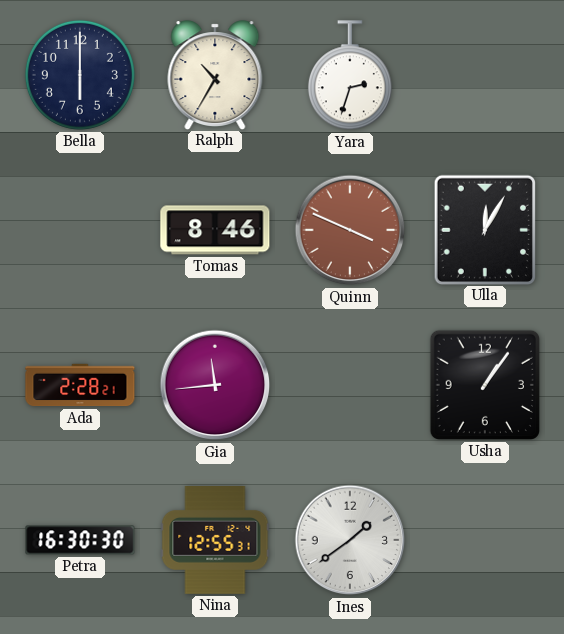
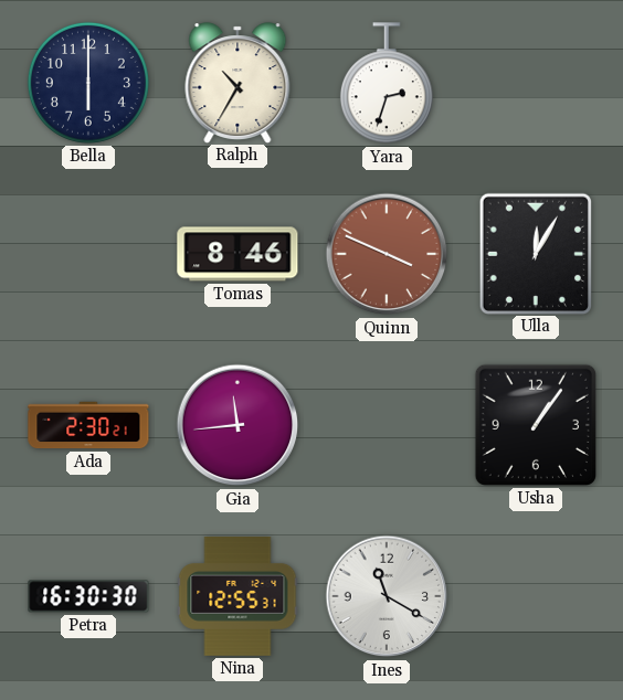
Ada: 2:28 -> 2:30
Ines: 1:39 -> 11:20
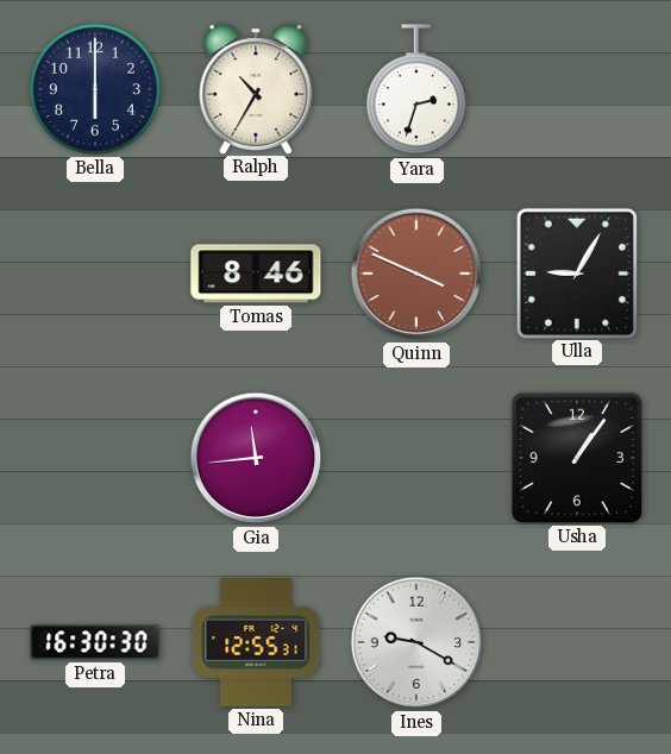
Ulla: 12:05 -> 9:05
Ada: 2:30 -> none
Ines: 11:20 -> 9:20
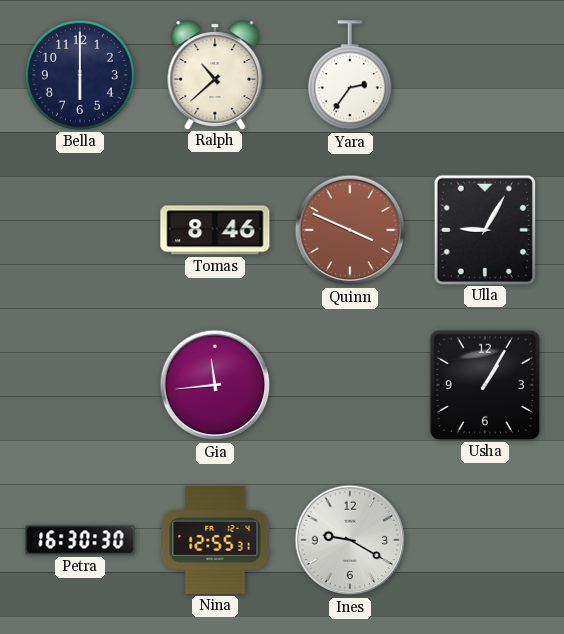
Ralph: 10:35 -> 10:38
Yara: 2:33 -> 2:36
Usha: 1:06 -> 1:05
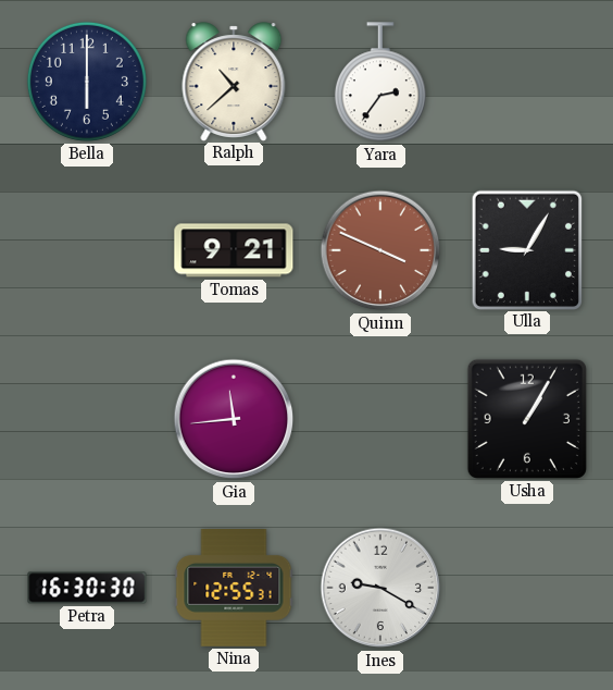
Tomas: 8:46 -> 9:21
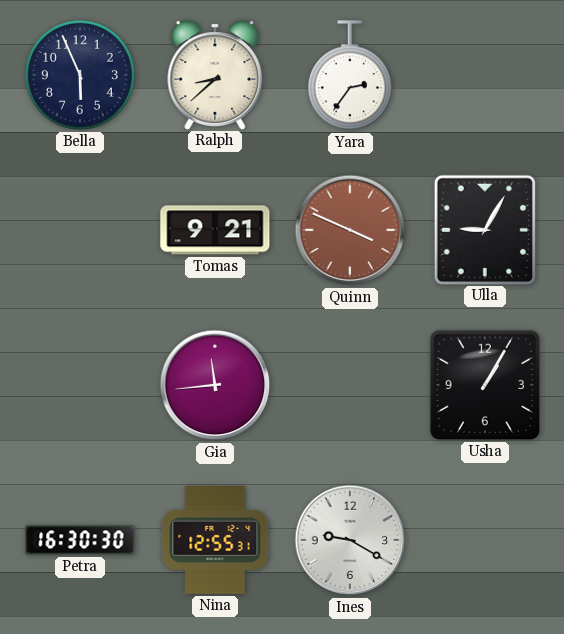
Bella: 6:00 -> 5:56
Ralph: 10:38 -> 8:38
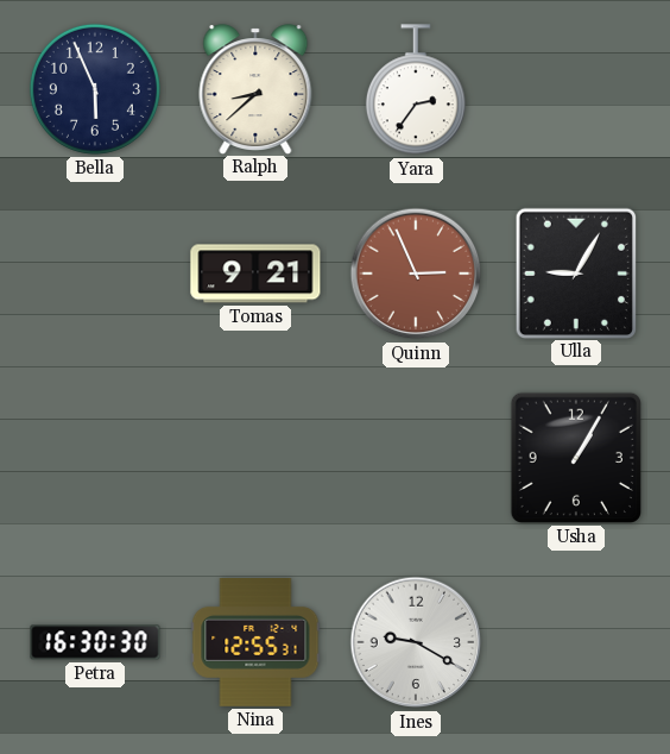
Quinn: 3:49 -> 2:56
Gia: 11:44 -> none
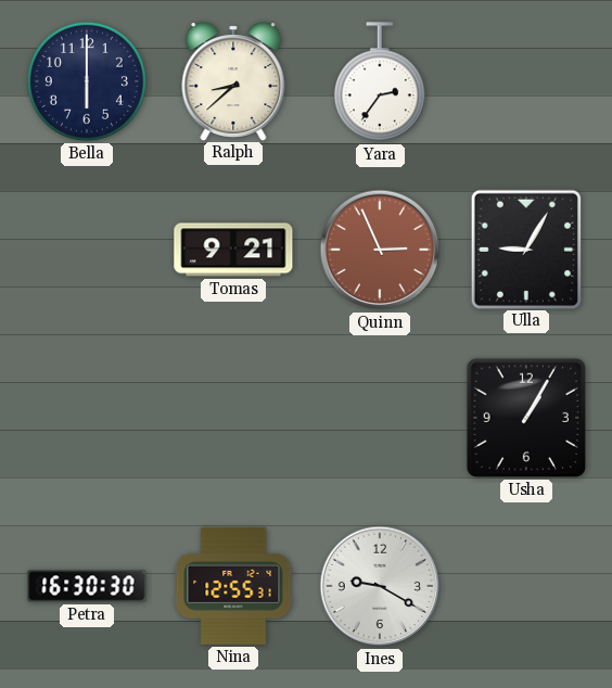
Bella: 5:56 -> 6:00
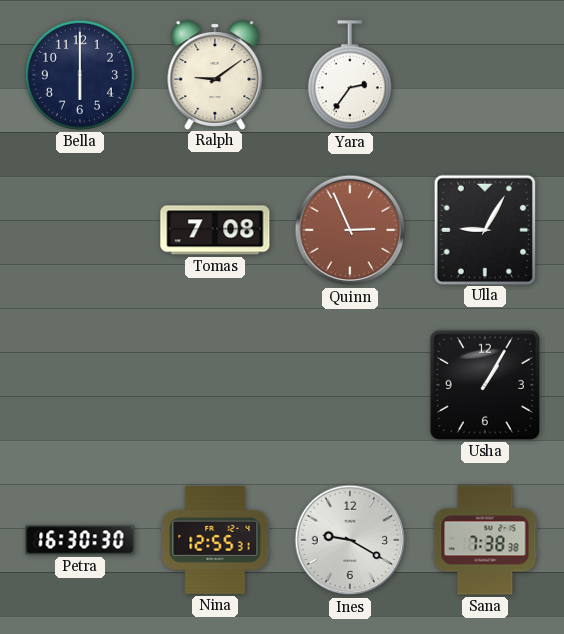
Ralph: 8:38 -> 9:09
Tomas: 9:21 -> 7:08
Sana: none -> 7:38
